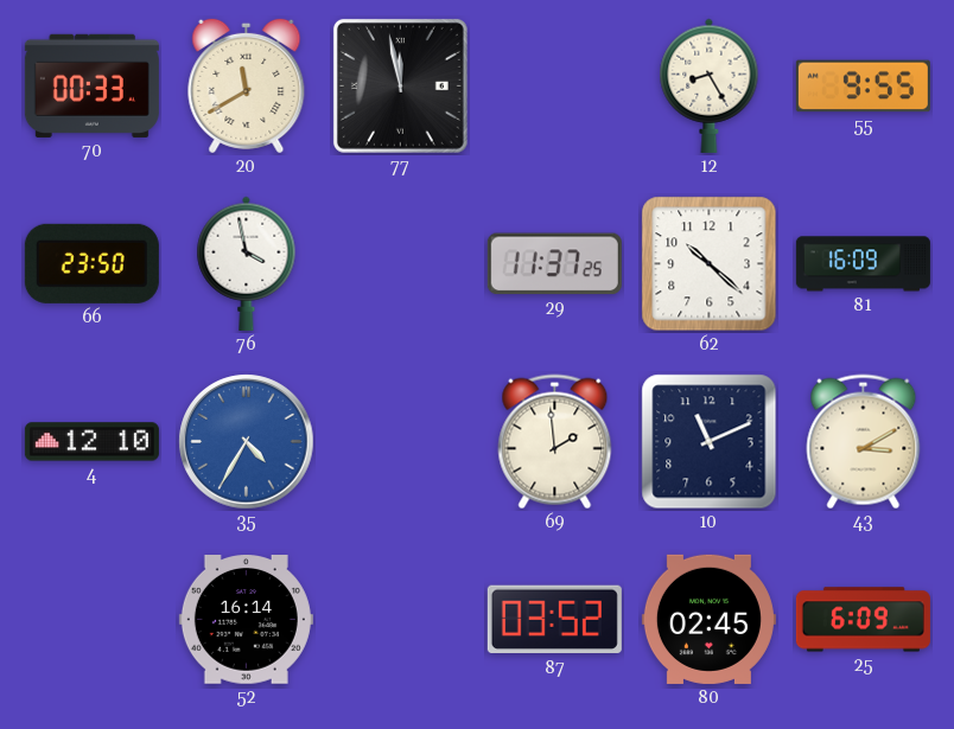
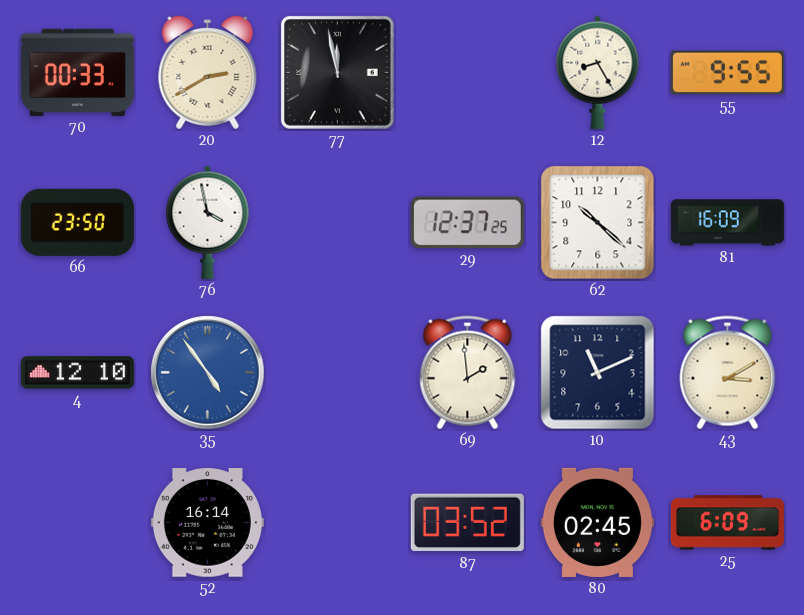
20: 11:40 -> 2:40
29: 11:37 -> 12:37
35: 4:35 -> 4:54
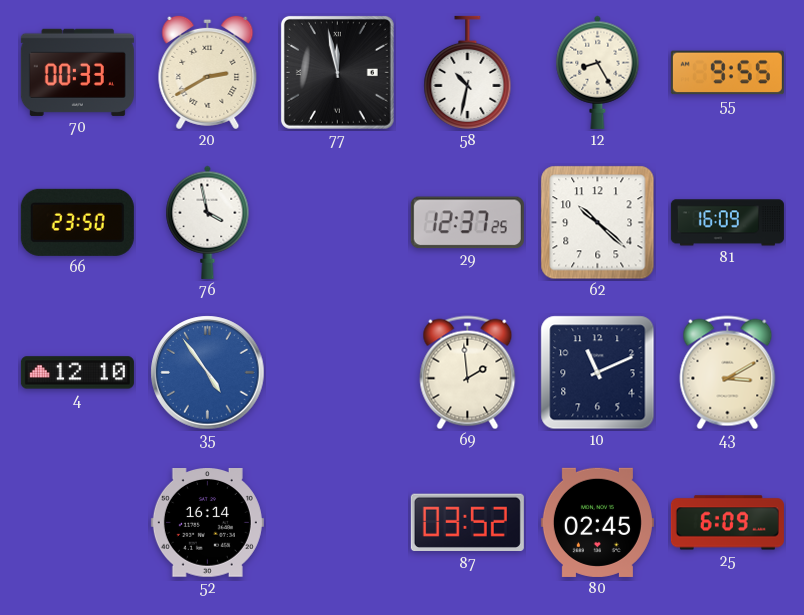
58: none -> 10:32
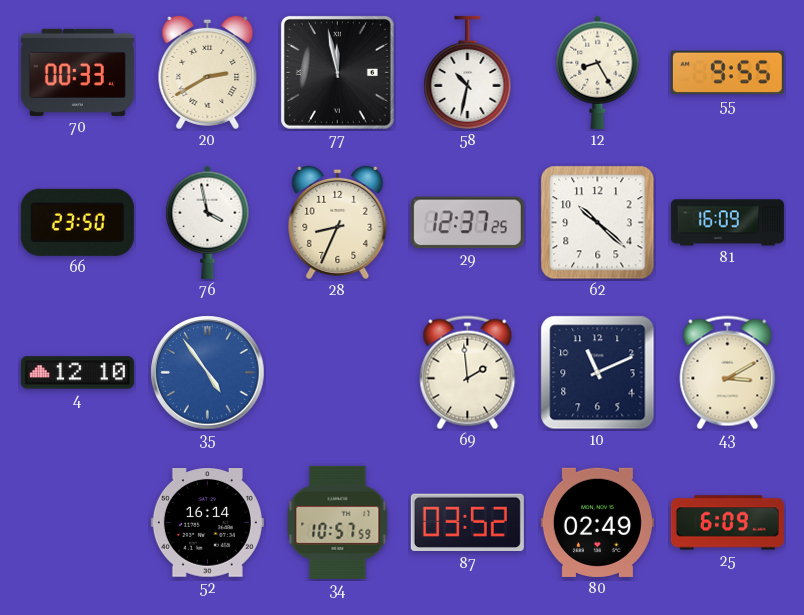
28: none -> 8:34
34: none -> 10:57
80: 02:45 -> 02:49
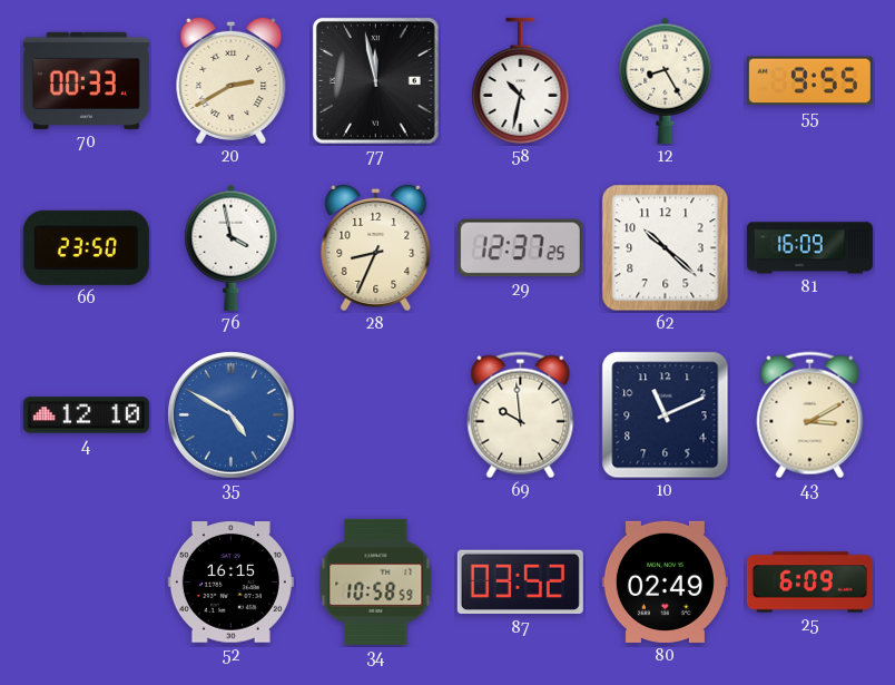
35: 4:54 -> 4:50
69: 1:59 -> 9:59
52: 16:14 -> 16:15
34: 10:57 -> 10:58
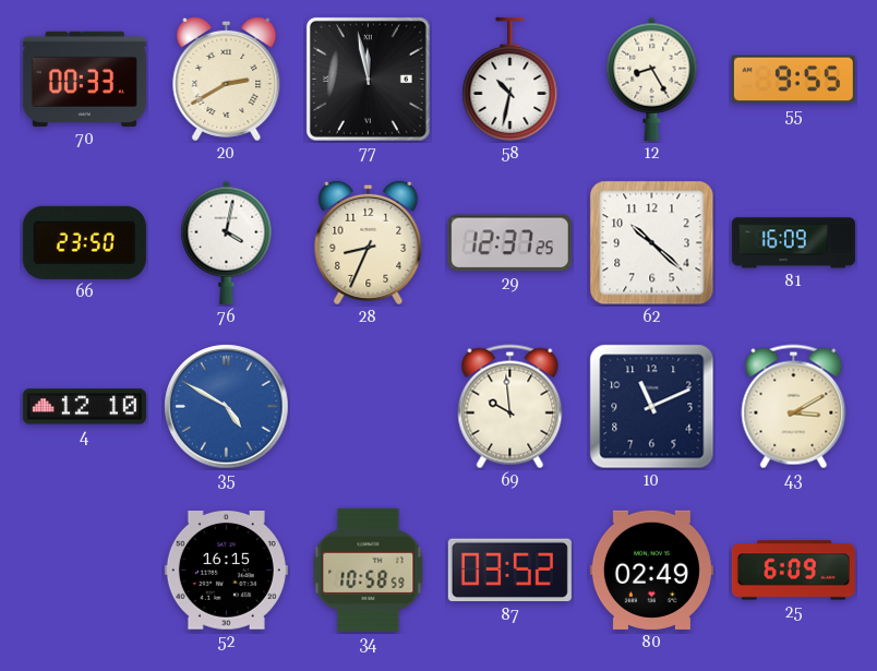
76: 3:58 -> 4:02
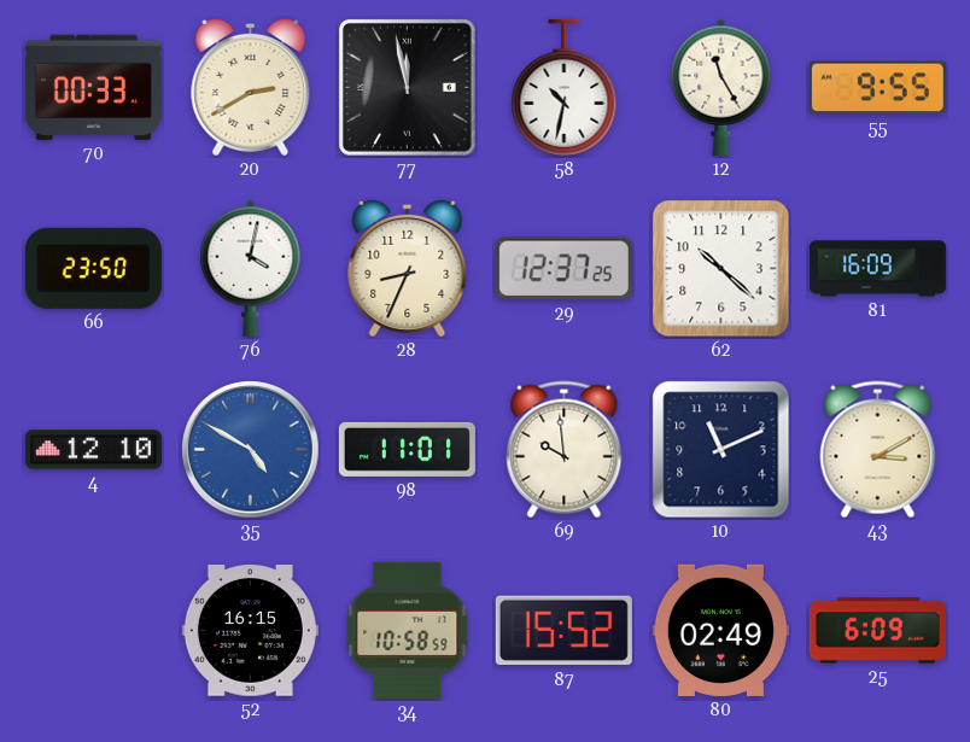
12: 8:25 -> 11:25
98: none -> 11:01
87: 03:52 -> 15:52
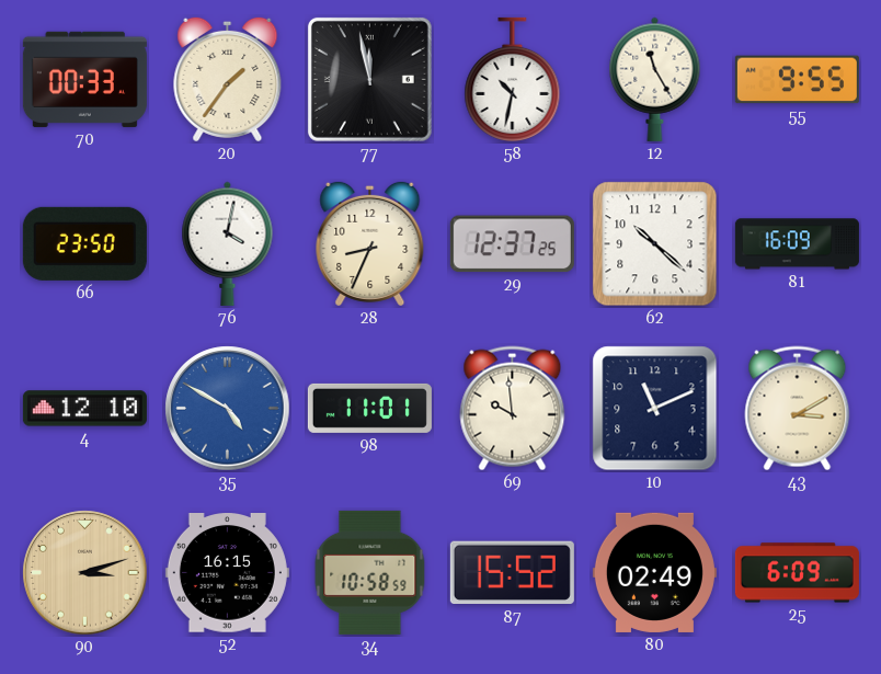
20: 2:40 -> 1:36
90: none -> 3:12
